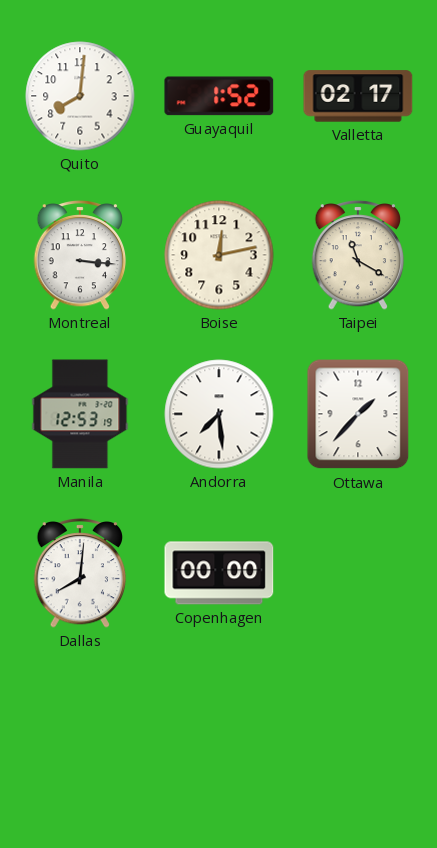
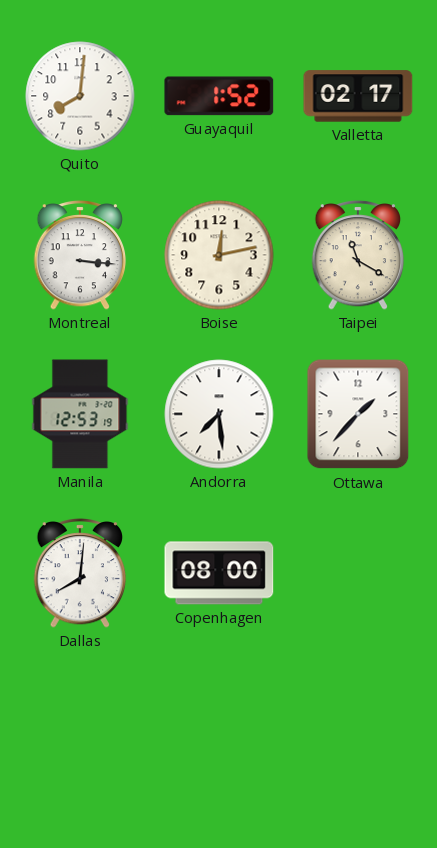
Copenhagen: 00:00 -> 08:00
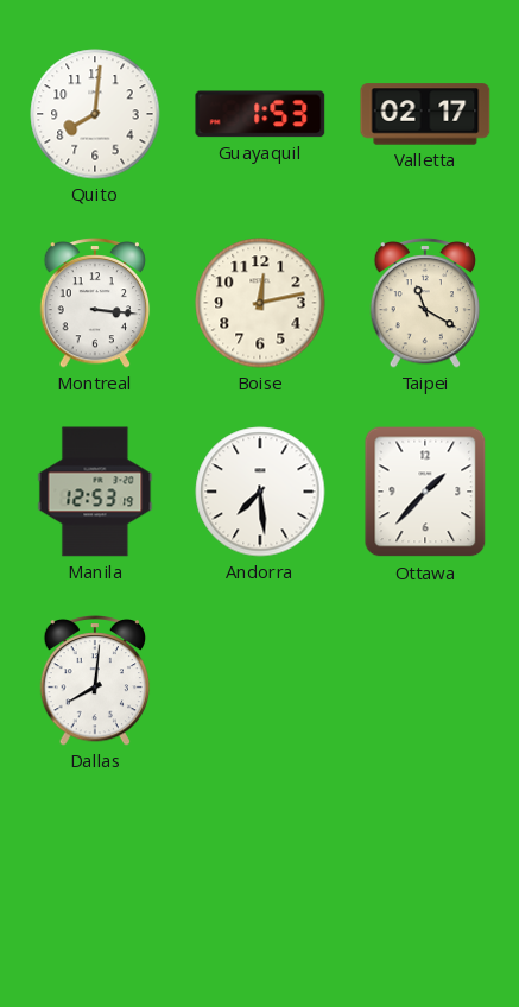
Guayaquil: 1:52 -> 1:53
Copenhagen: 08:00 -> none
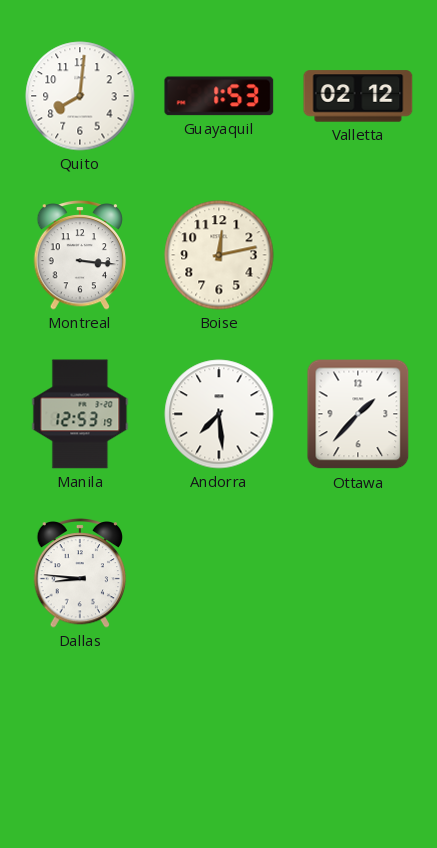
Valletta: 02:17 -> 02:12
Taipei: 11:20 -> none
Dallas: 8:01 -> 8:46
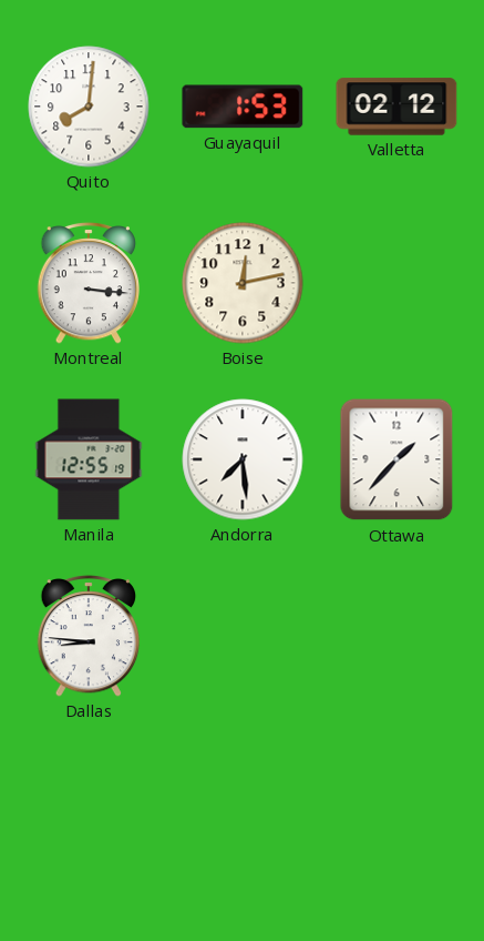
Manila: 12:53 -> 12:55
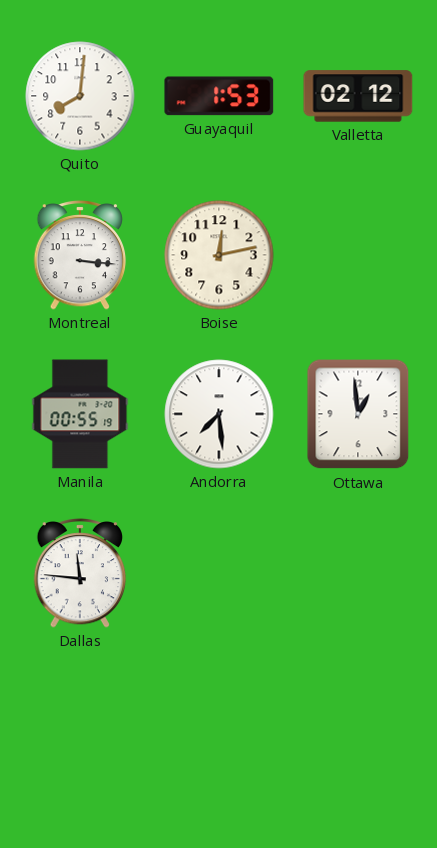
Manila: 12:55 -> 00:55
Ottawa: 1:37 -> 12:59
Dallas: 8:46 -> 11:46
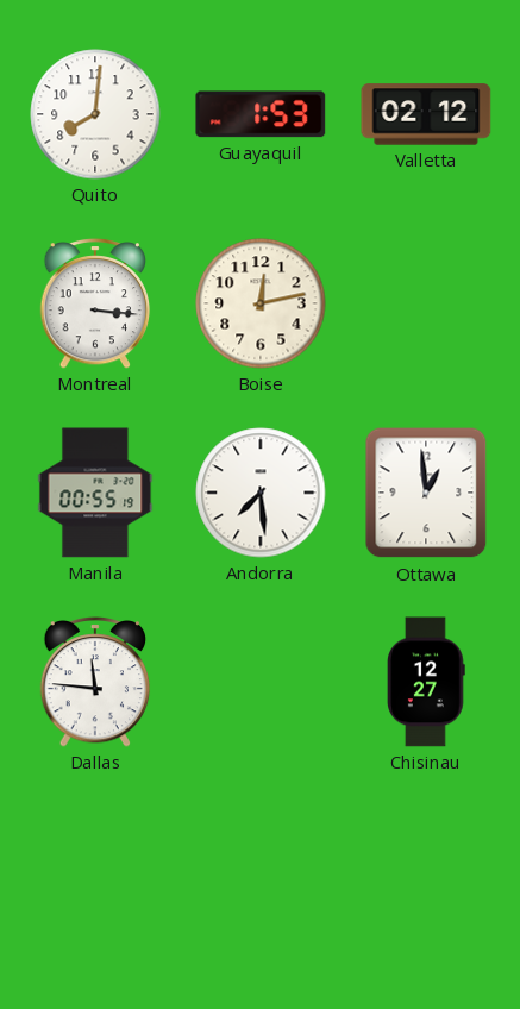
Chisinau: none -> 12:27
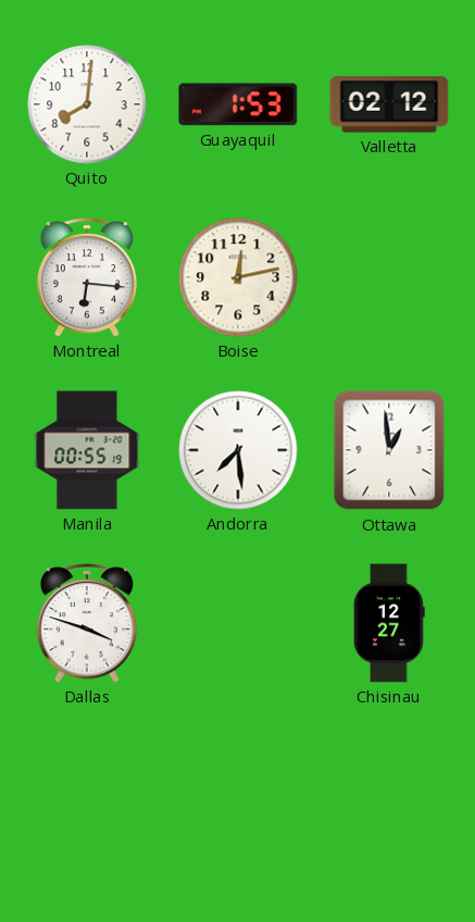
Montreal: 3:16 -> 6:16
Dallas: 11:46 -> 3:48
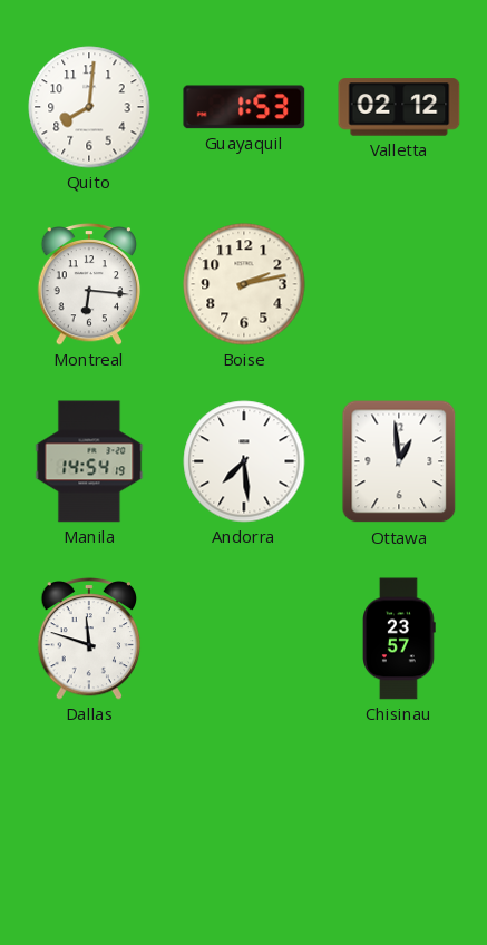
Boise: 12:13 -> 2:13
Manila: 00:55 -> 14:54
Dallas: 3:48 -> 11:48
Chisinau: 12:27 -> 23:57
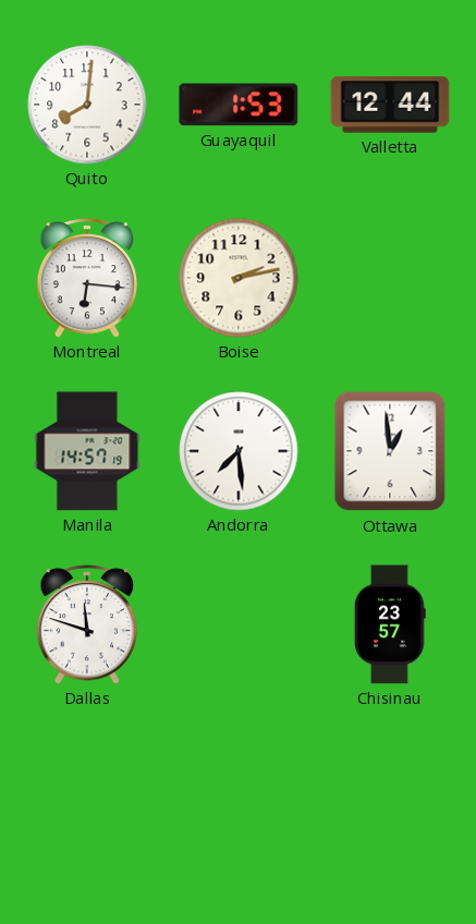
Valletta: 02:12 -> 12:44
Manila: 14:54 -> 14:57
